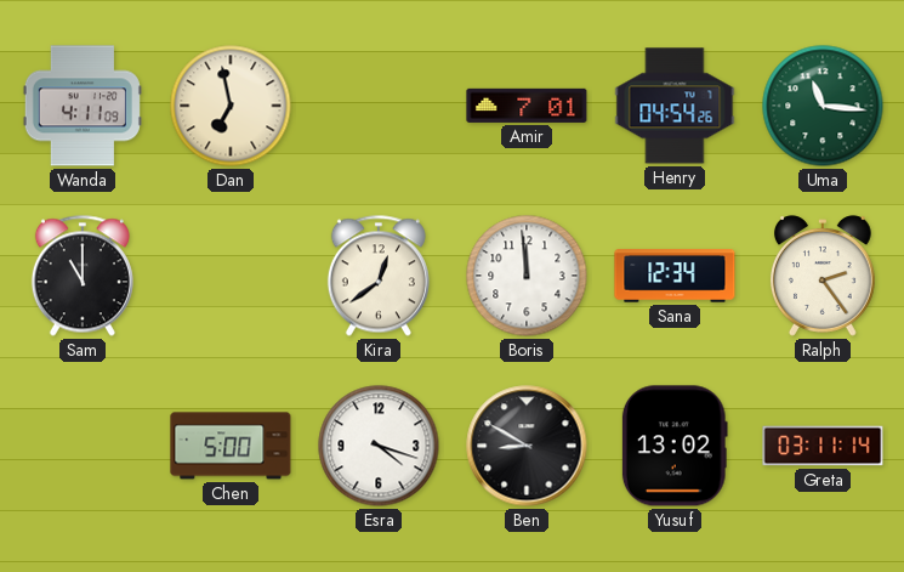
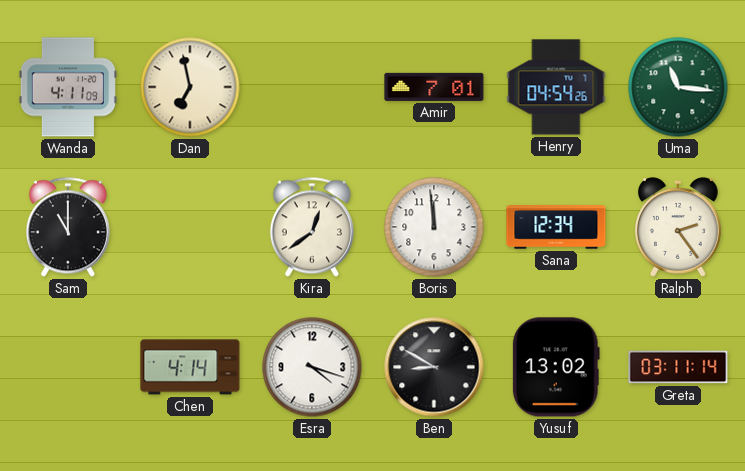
Chen: 5:00 -> 4:14
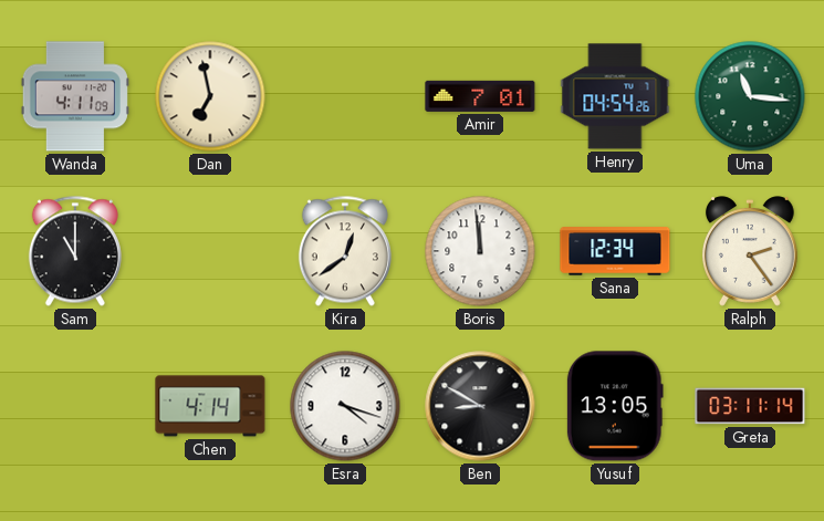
Yusuf: 13:02 -> 13:05
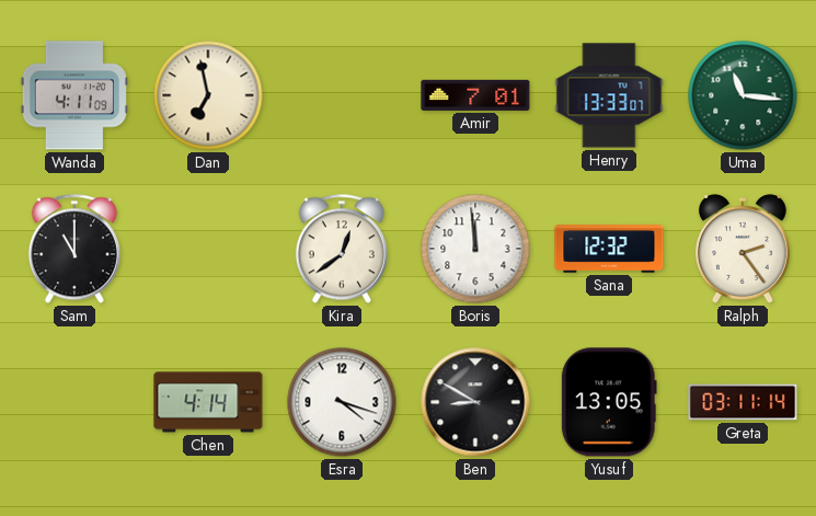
Henry: 04:54 -> 13:33
Sana: 12:34 -> 12:32
